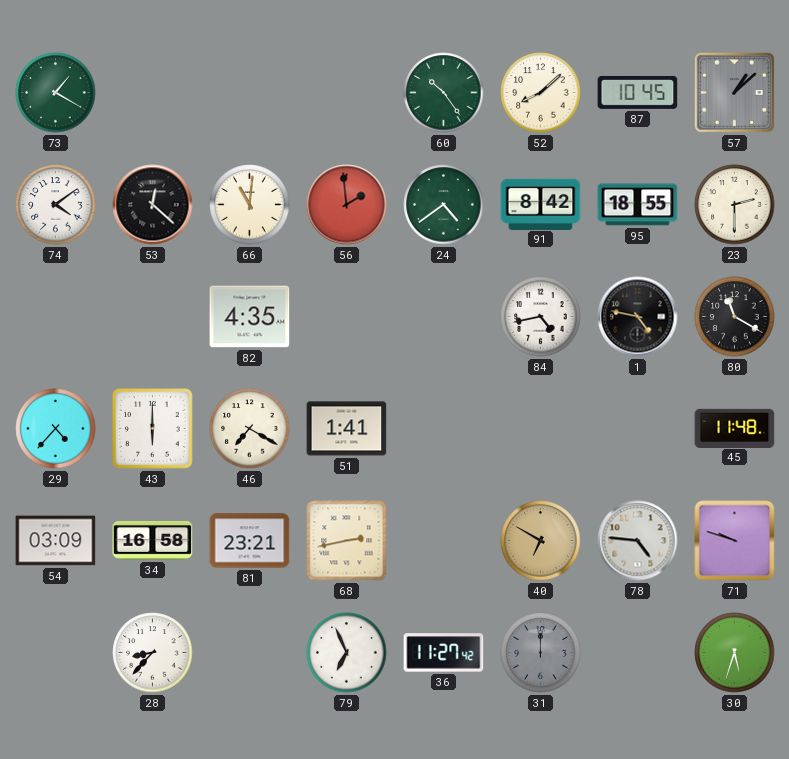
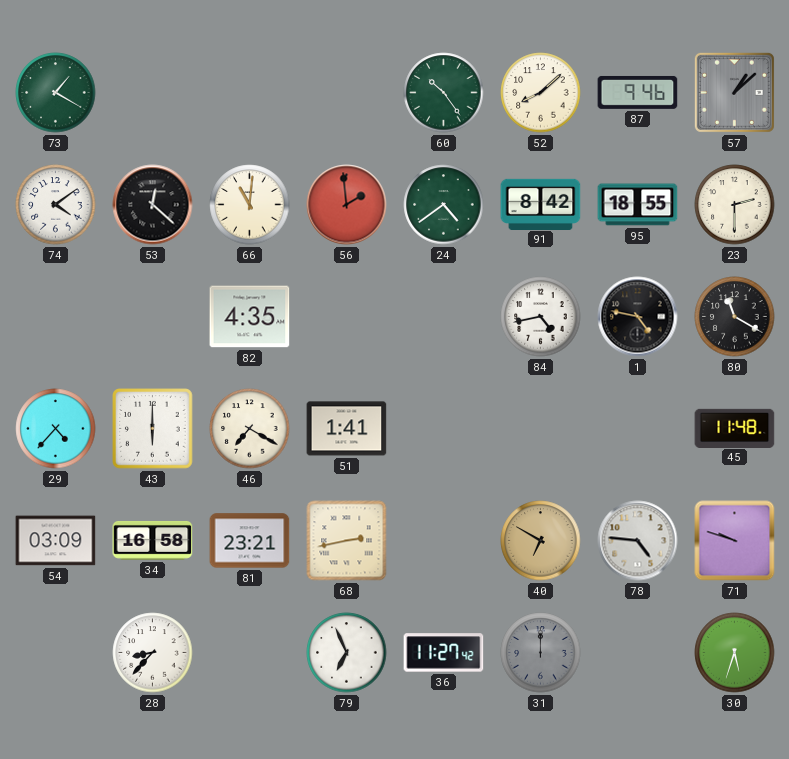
87: 10:45 -> 9:46
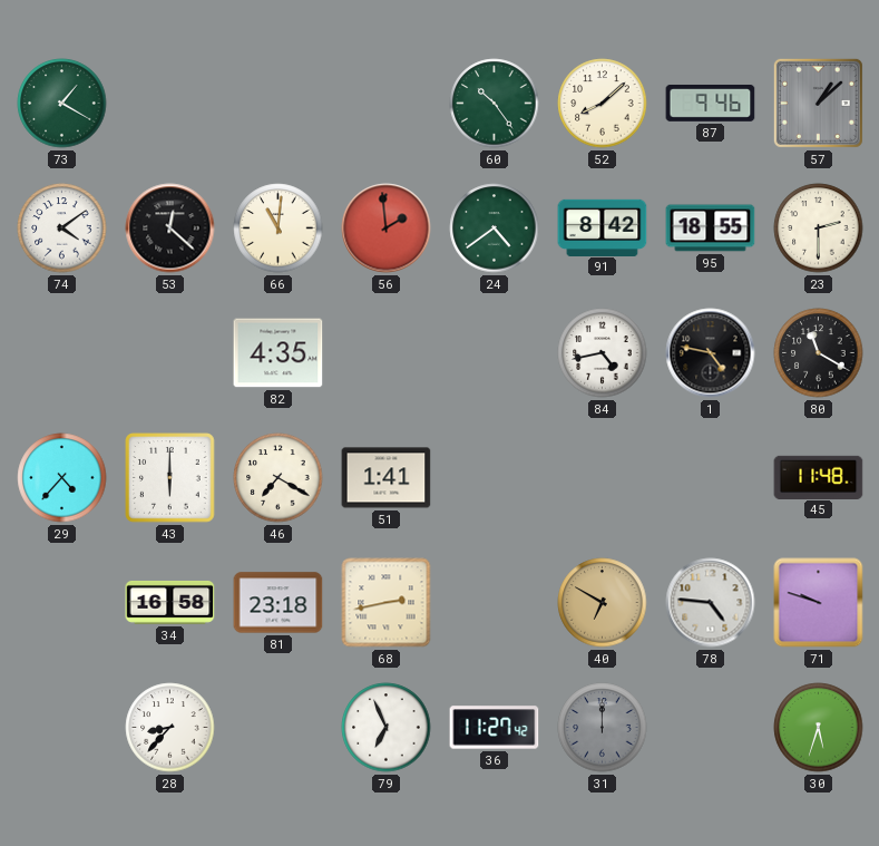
54: 03:09 -> none
81: 23:21 -> 23:18
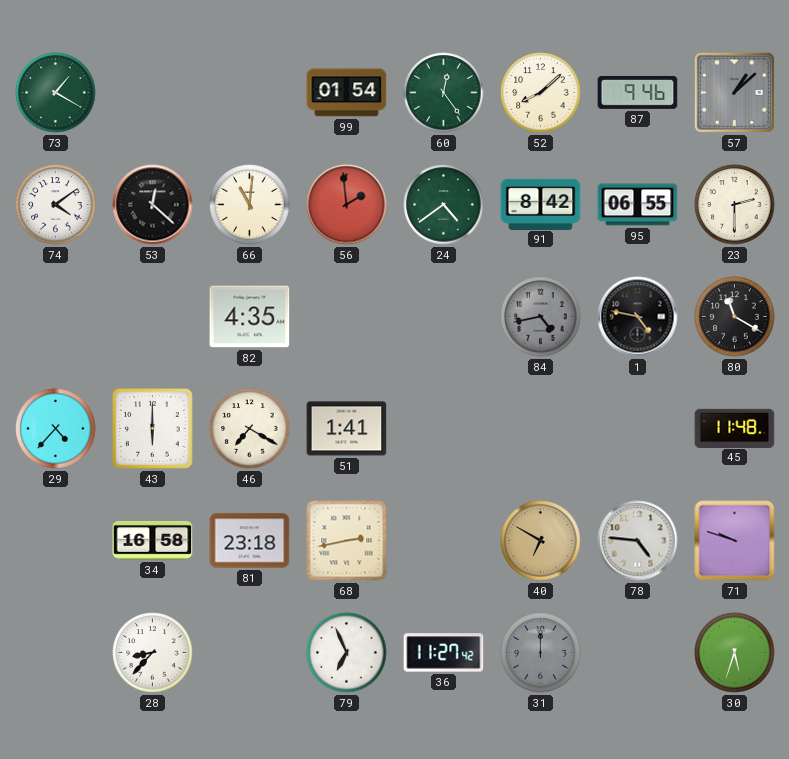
99: none -> 01:54
60: 10:24 -> 12:24
95: 18:55 -> 06:55
84 dial: white -> grey
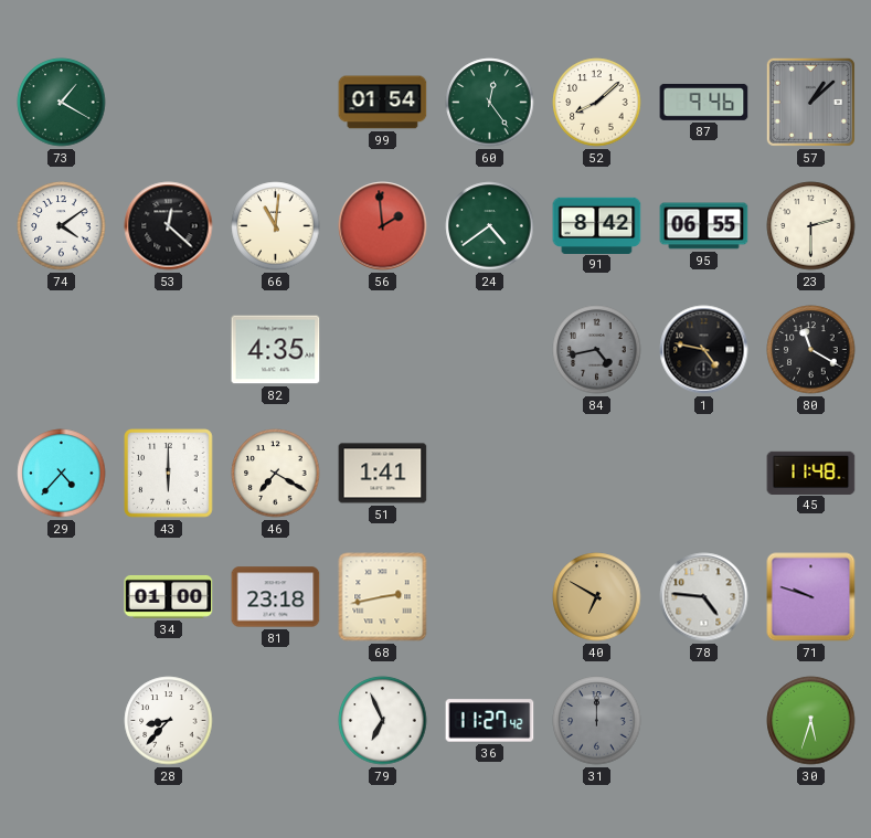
34: 16:58 -> 01:00
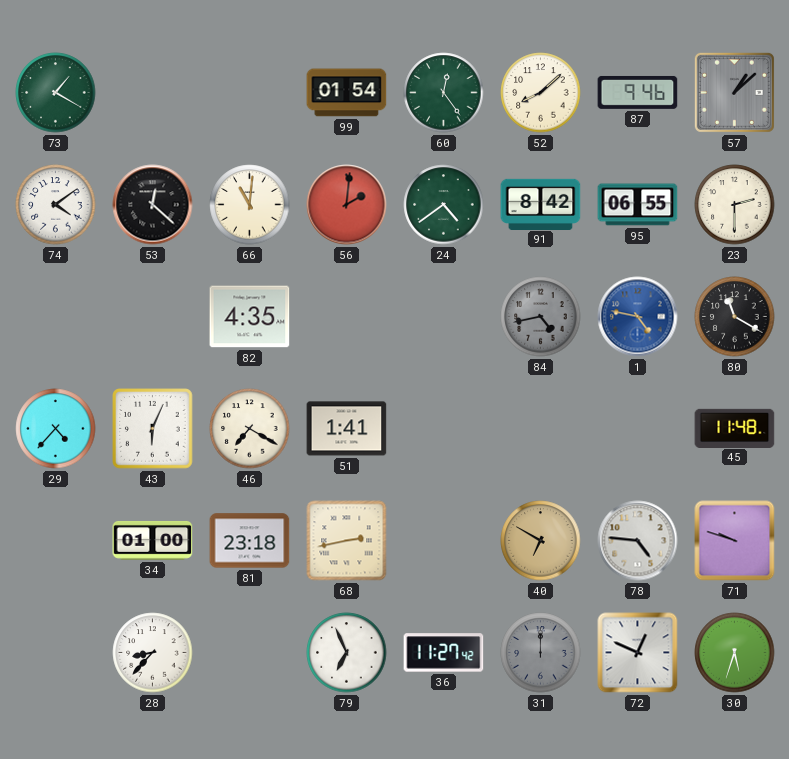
56: 1:59 -> 2:01
1 dial: black -> blue
43: 6:00 -> 6:04
72: none -> 12:49
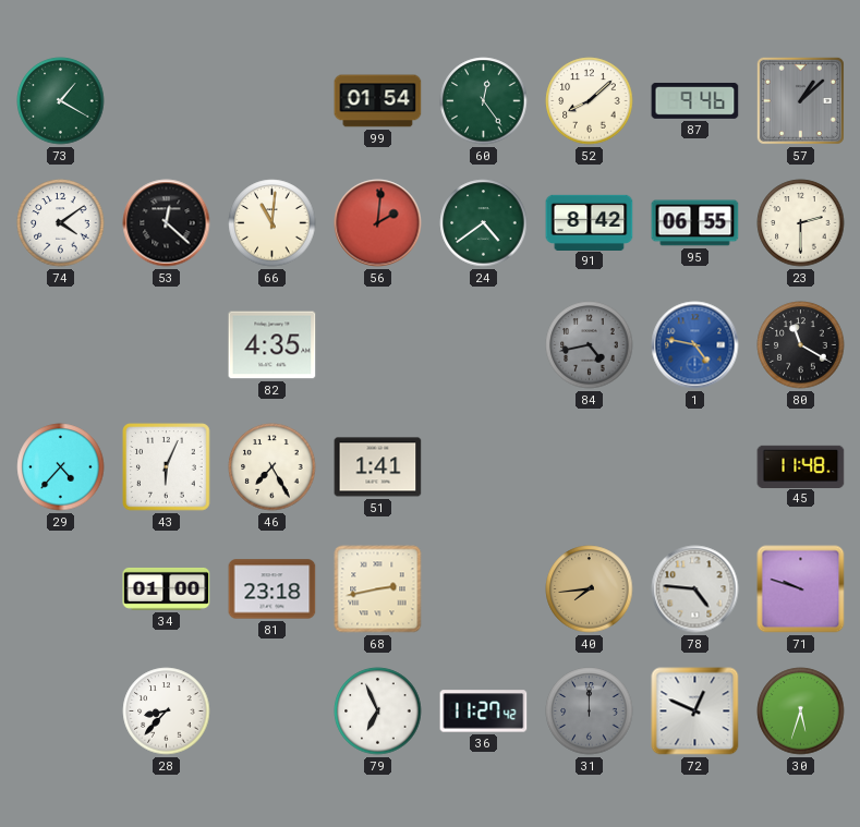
46: 7:20 -> 7:25
40: 6:50 -> 7:44
